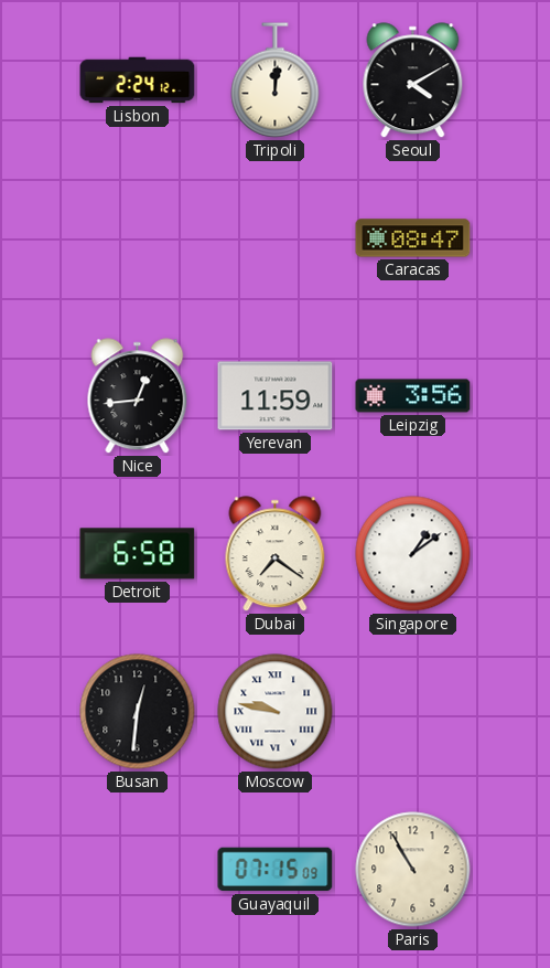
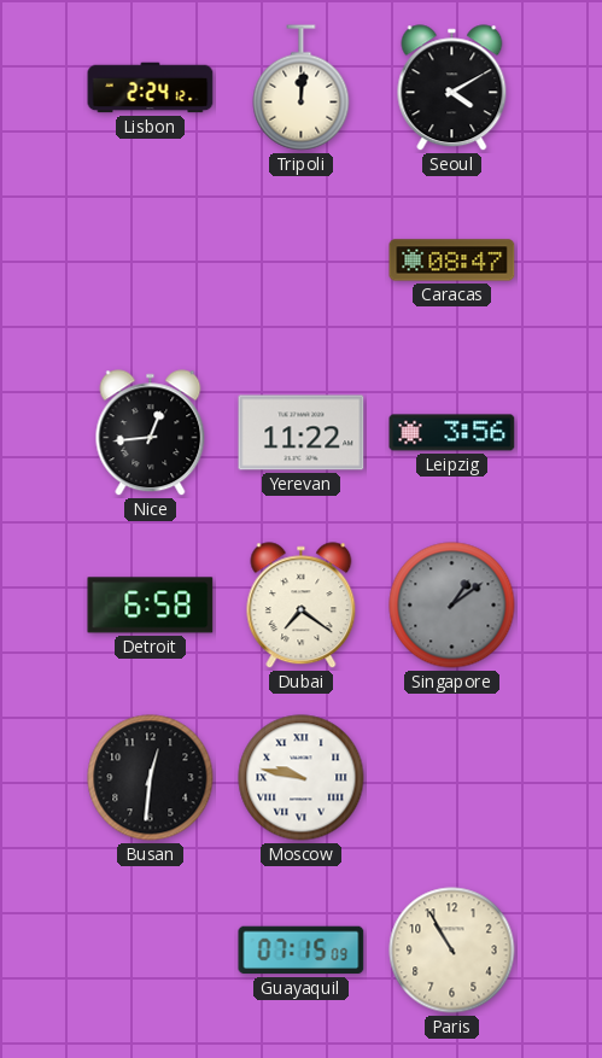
Yerevan: 11:59 -> 11:22
Singapore dial: white -> grey
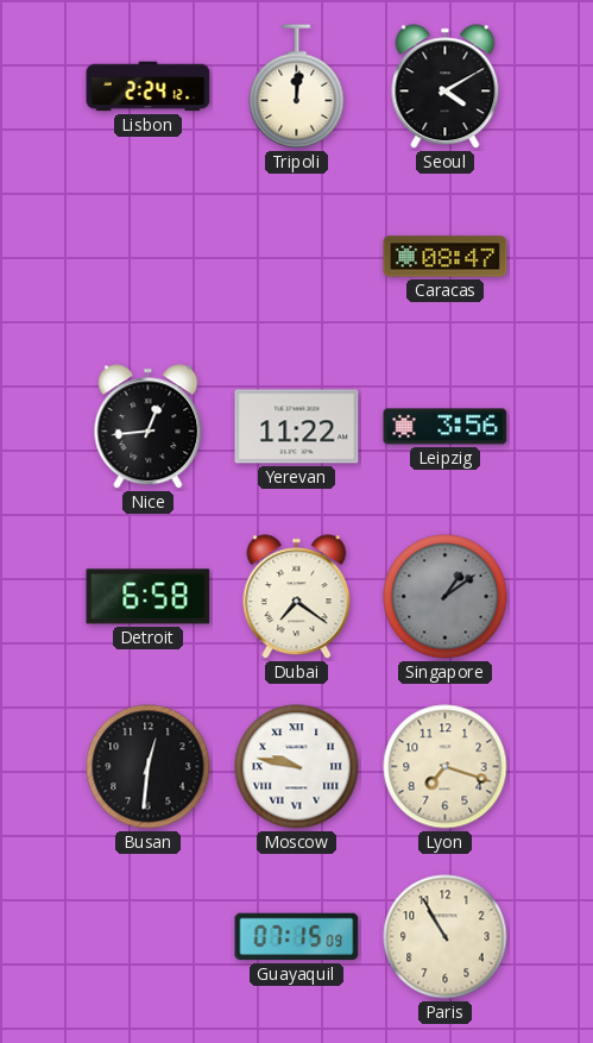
Lyon: none -> 7:18
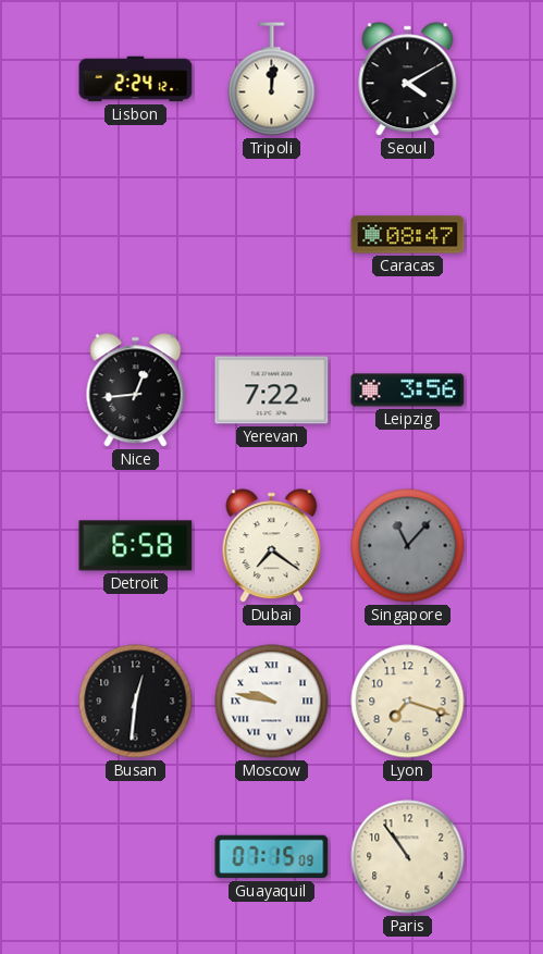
Yerevan: 11:22 -> 7:22
Singapore: 1:09 -> 11:07
Paris: 10:55 -> 10:54
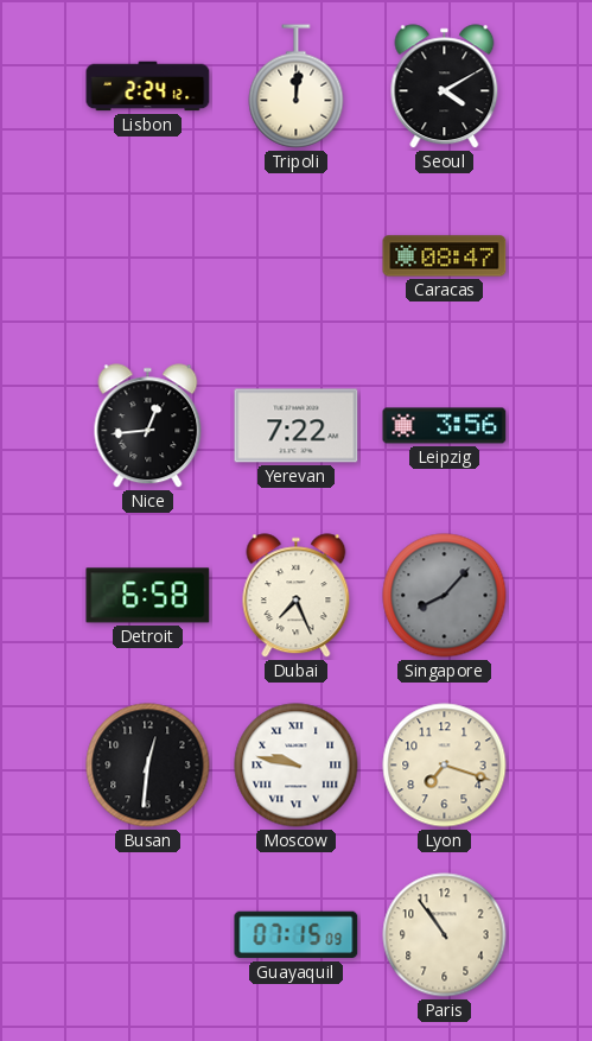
Dubai: 7:21 -> 7:26
Singapore: 11:07 -> 8:07
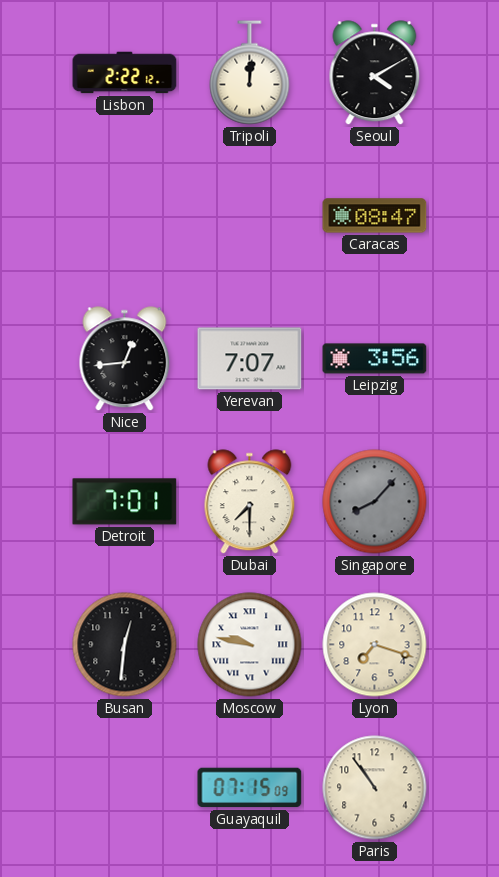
Lisbon: 2:24 -> 2:22
Yerevan: 7:22 -> 7:07
Detroit: 6:58 -> 7:01
Dubai: 7:26 -> 7:30
